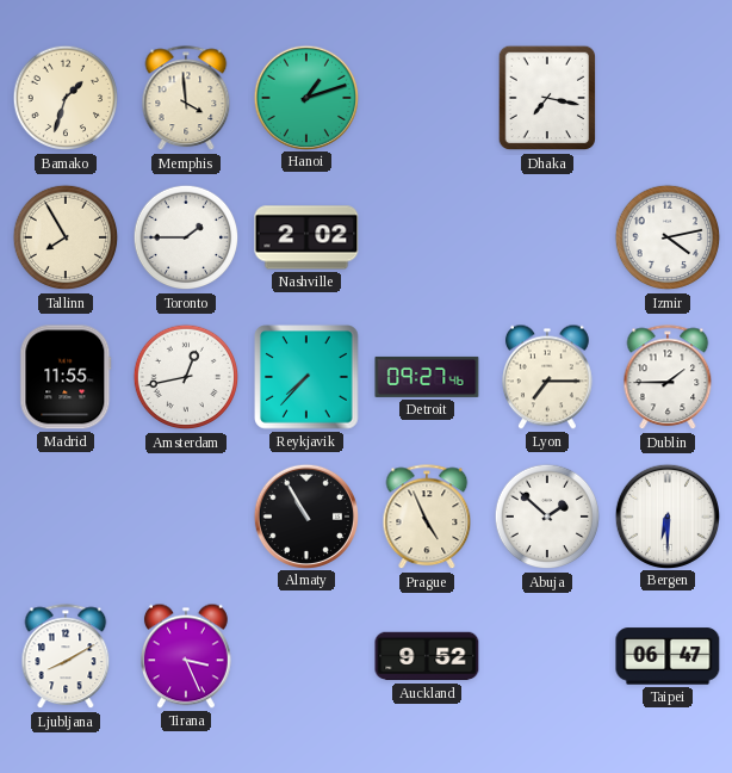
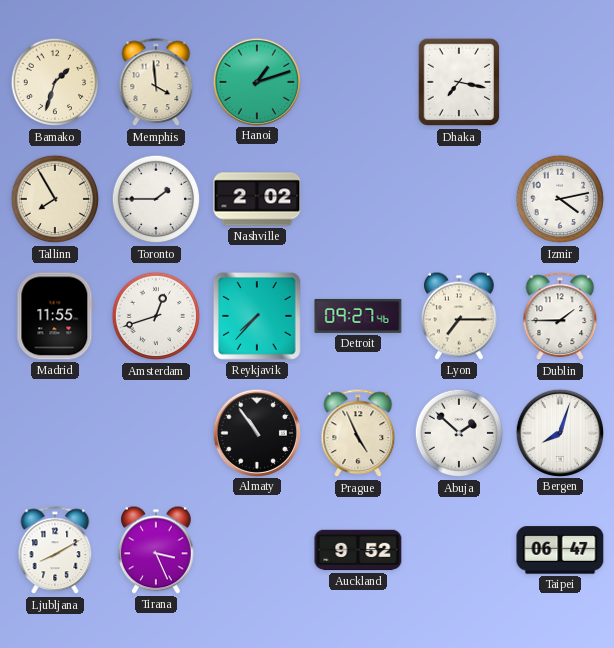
Amsterdam: 12:43 -> 12:42
Almaty: 10:55 -> 10:54
Bergen: 6:30 -> 8:03
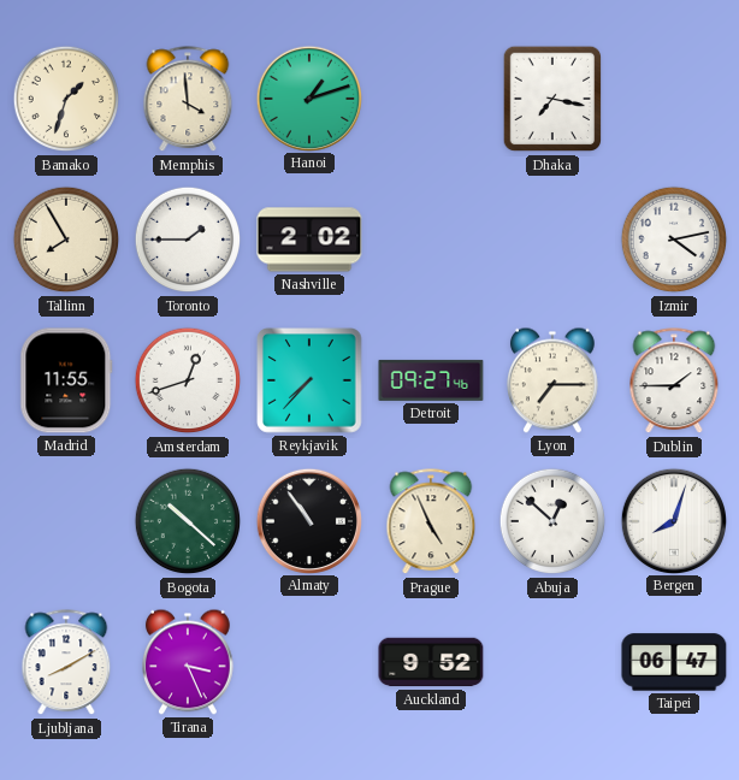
Bogota: none -> 10:22
Abuja: 1:52 -> 12:52
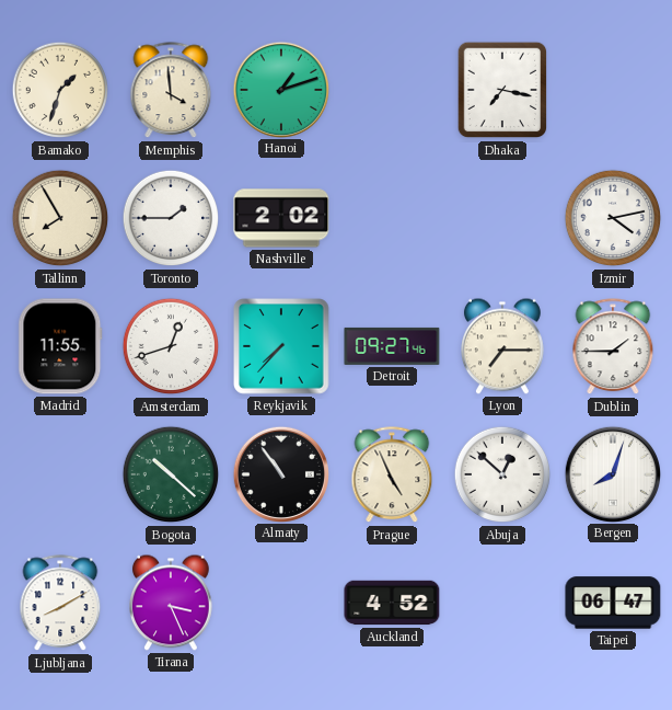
Auckland: 9:52 -> 4:52
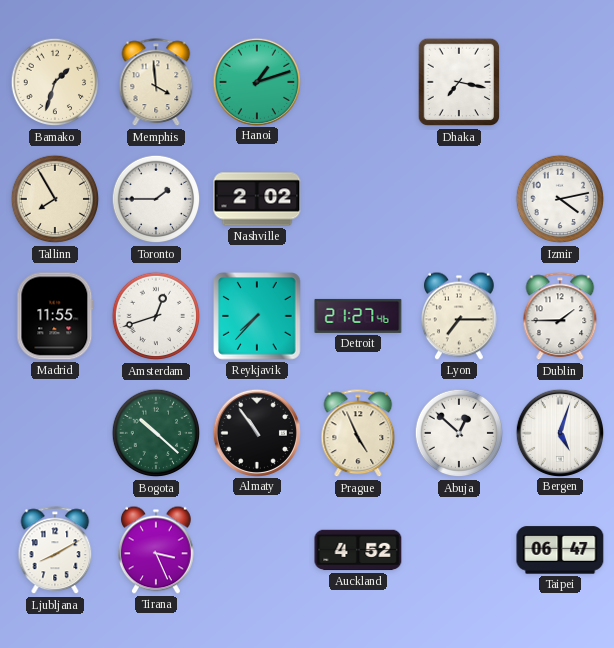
Detroit: 09:27 -> 21:27
Bergen: 8:03 -> 5:03
